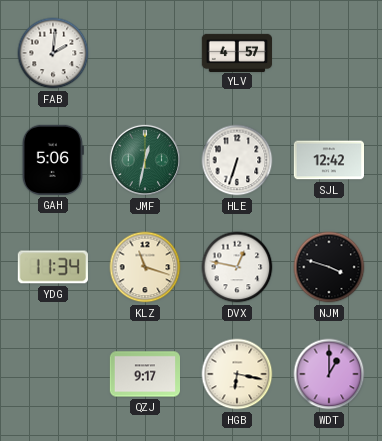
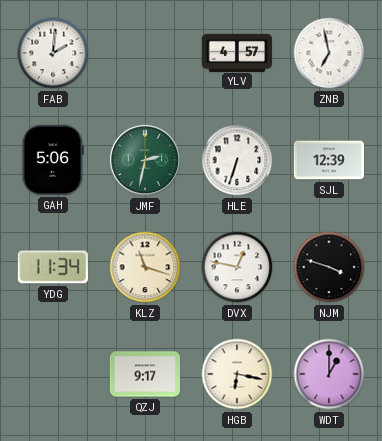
ZNB: none -> 6:58
JMF: 12:32 -> 2:32
SJL: 12:42 -> 12:39
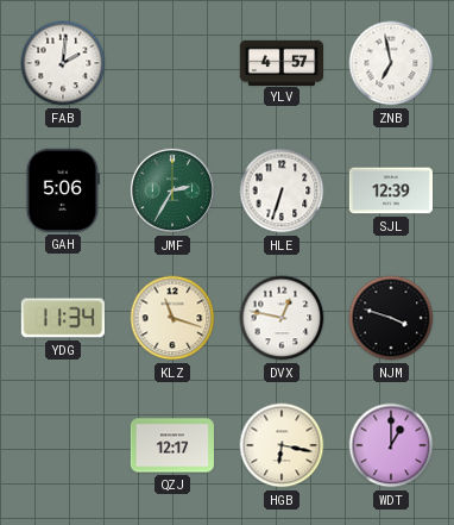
JMF: 2:32 -> 2:35
QZJ: 9:17 -> 12:17
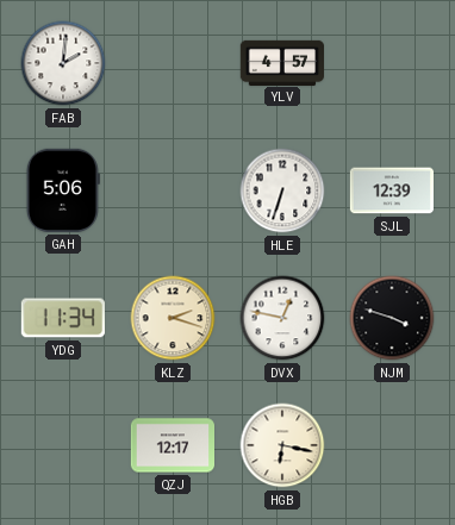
ZNB: 6:58 -> none
JMF: 2:35 -> none
KLZ: 11:18 -> 2:18
WDT: 1:00 -> none
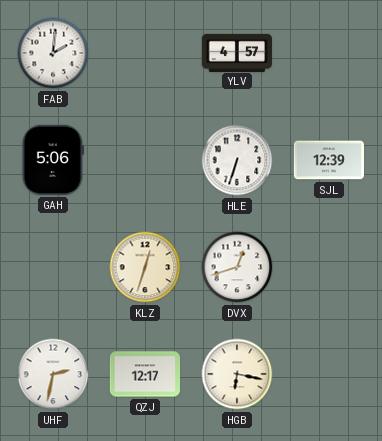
YDG: 11:34 -> none
KLZ: 2:18 -> 12:33
DVX: 12:47 -> 12:42
NJM: 3:48 -> none
UHF: none -> 2:32
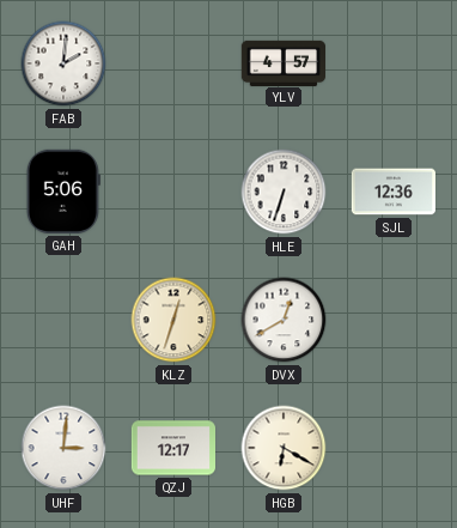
SJL: 12:39 -> 12:36
DVX: 12:42 -> 12:40
UHF: 2:32 -> 3:01
HGB: 6:17 -> 6:20
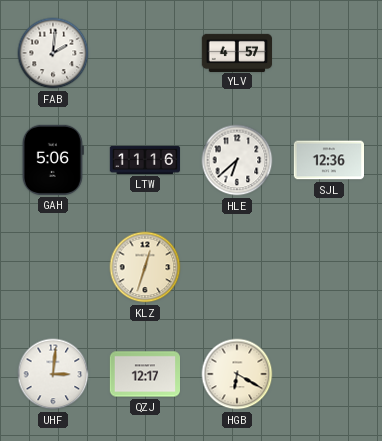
LTW: none -> 11:16
HLE: 6:33 -> 6:38
DVX: 12:40 -> none
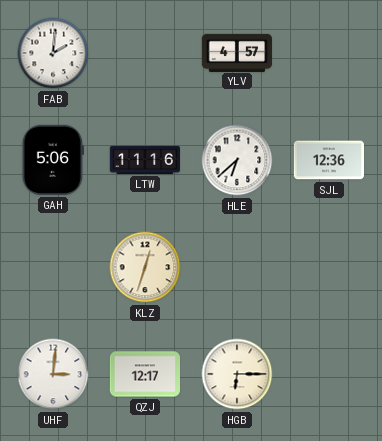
HGB: 6:20 -> 6:15
